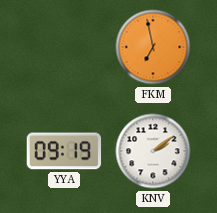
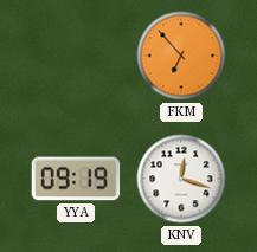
FKM: 6:58 -> 6:53
KNV: 2:09 -> 12:18
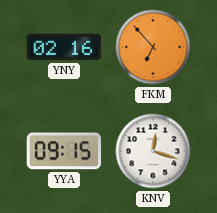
YNY: none -> 02:16
YYA: 09:19 -> 09:15
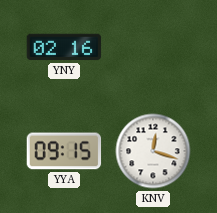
FKM: 6:53 -> none
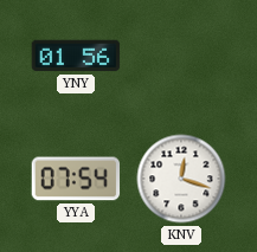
YNY: 02:16 -> 01:56
YYA: 09:15 -> 07:54
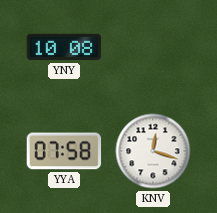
YNY: 01:56 -> 10:08
YYA: 07:54 -> 07:58
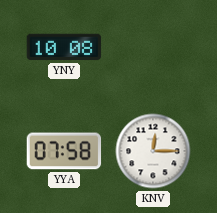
KNV: 12:18 -> 12:15
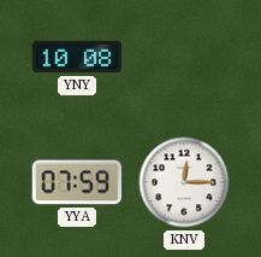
YYA: 07:58 -> 07:59
